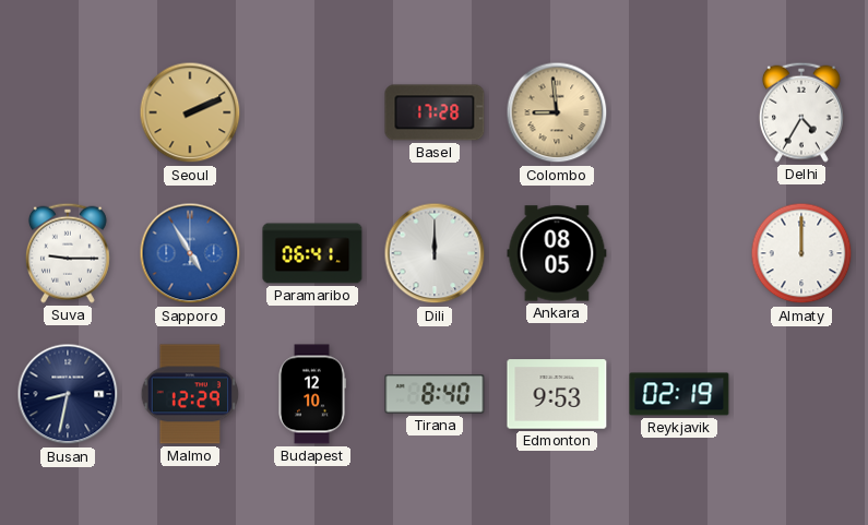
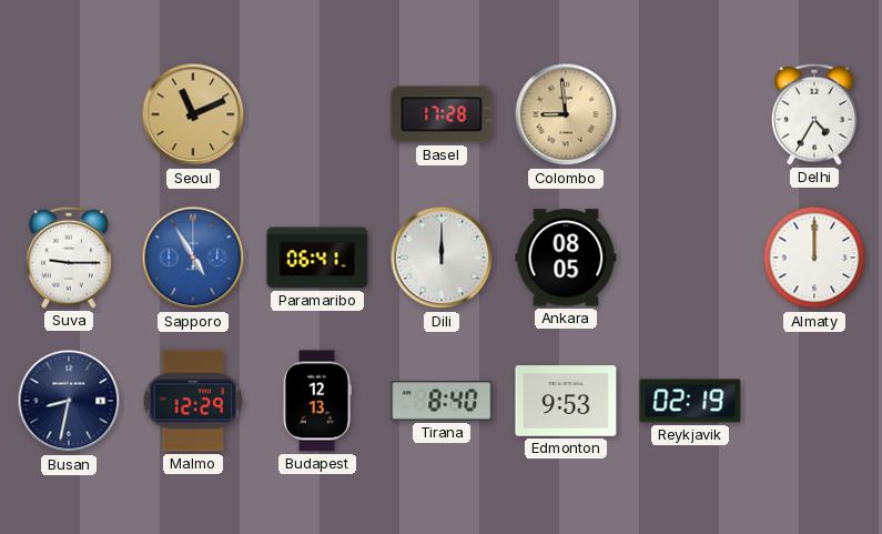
Seoul: 2:11 -> 11:11
Budapest: 12:10 -> 12:13
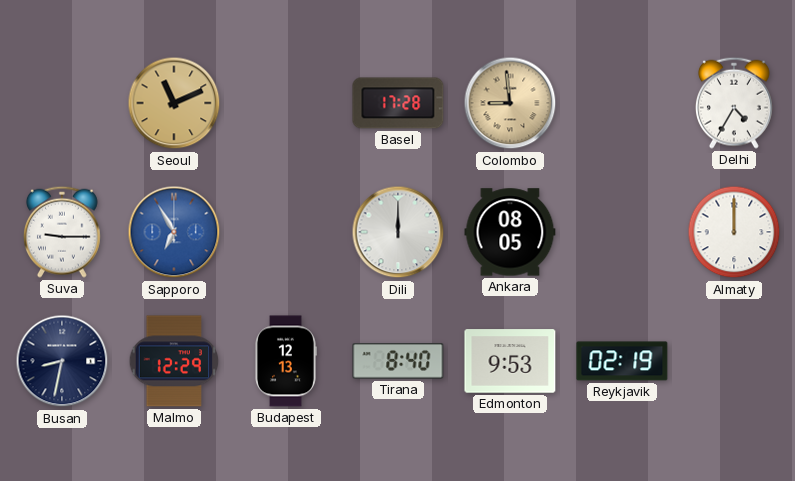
Sapporo: 4:55 -> 6:55
Paramaribo: 06:41 -> none
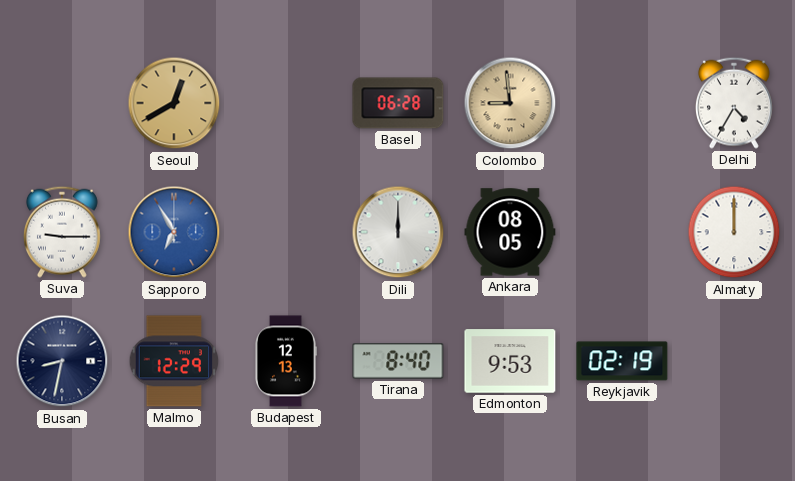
Seoul: 11:11 -> 12:40
Basel: 17:28 -> 06:28
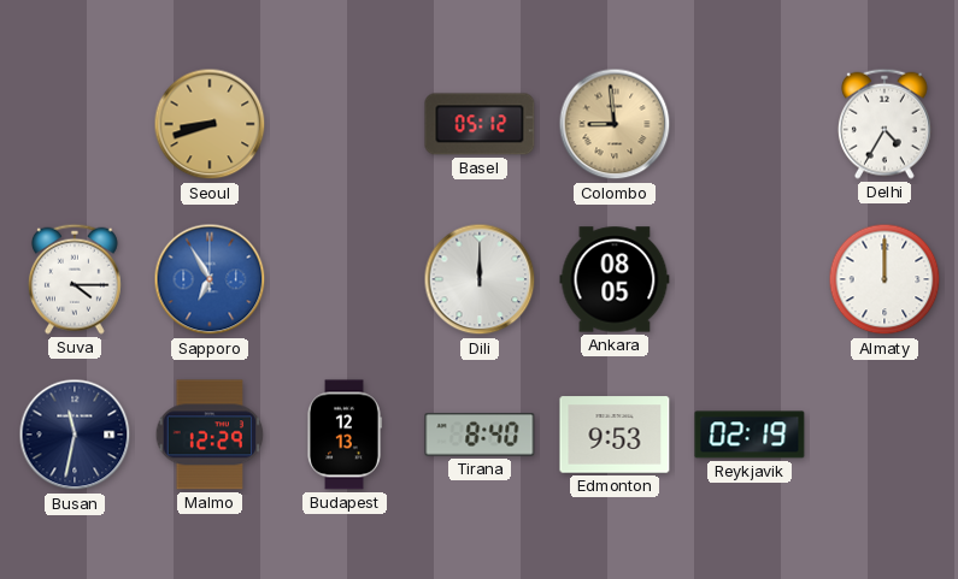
Seoul: 12:40 -> 8:42
Basel: 06:28 -> 05:12
Suva: 9:15 -> 4:15
Busan: 8:32 -> 11:32
